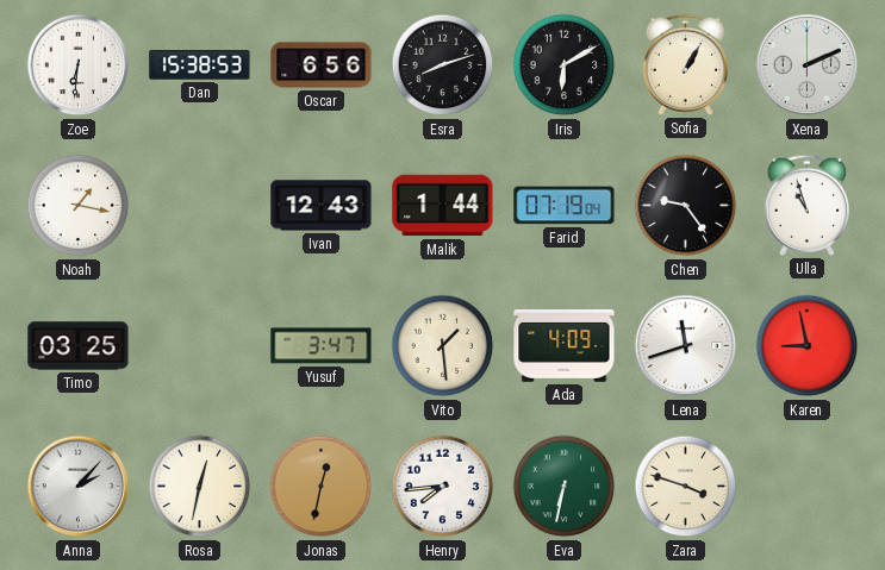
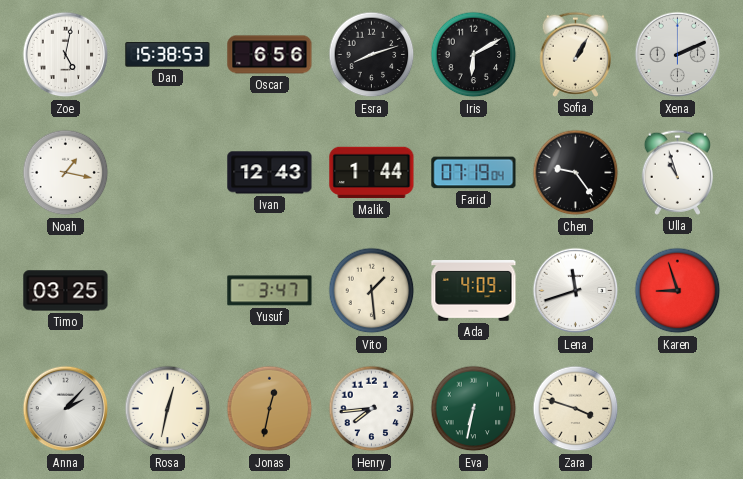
Zoe: 6:31 -> 5:02
Karen: 8:58 -> 8:57
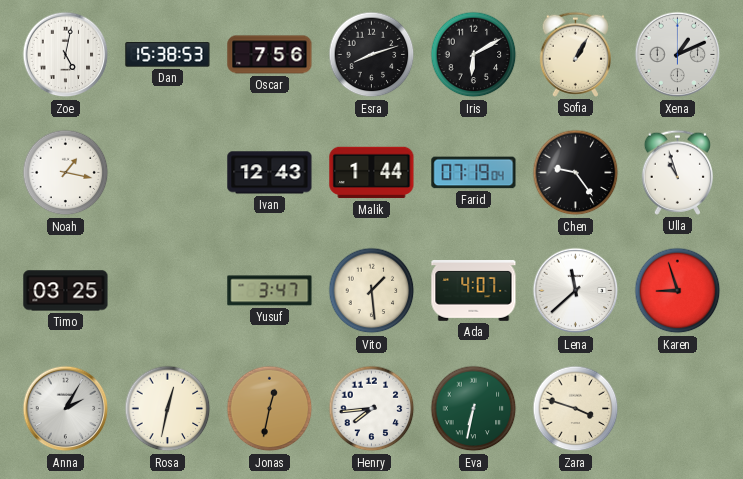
Oscar: 6:56 -> 7:56
Xena: 2:11 -> 1:11
Ada: 4:09 -> 4:07
Lena: 11:42 -> 11:38
Anna: 2:07 -> 2:05
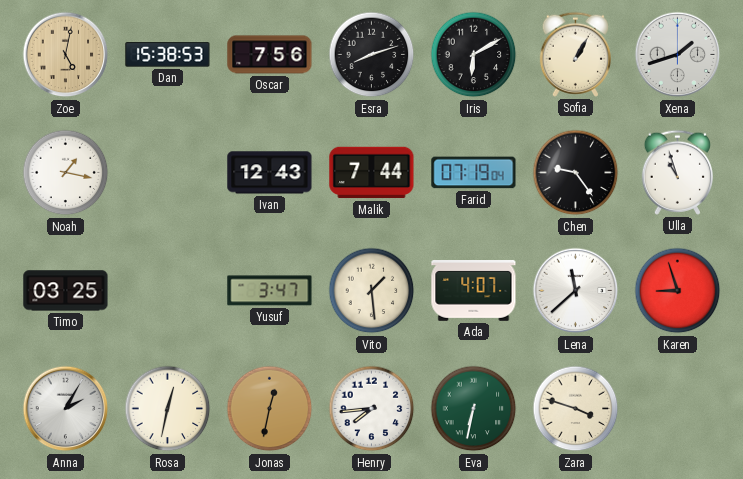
Zoe dial: white -> champagne
Xena: 1:11 -> 1:42
Malik: 1:44 -> 7:44
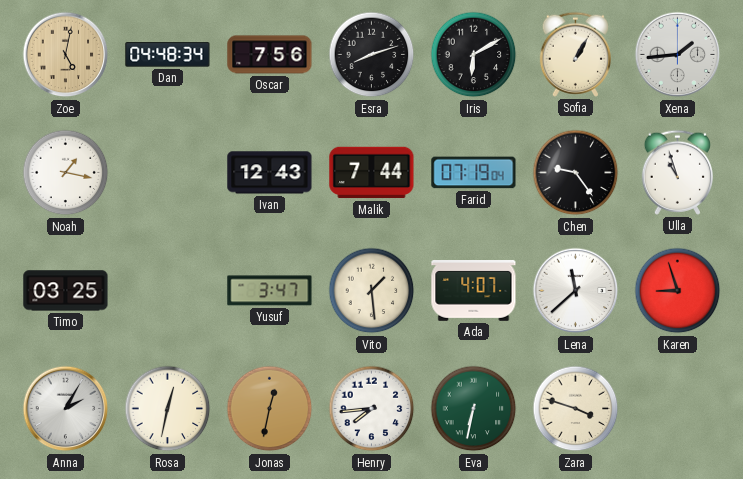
Dan: 15:38 -> 04:48
Xena: 1:42 -> 1:44
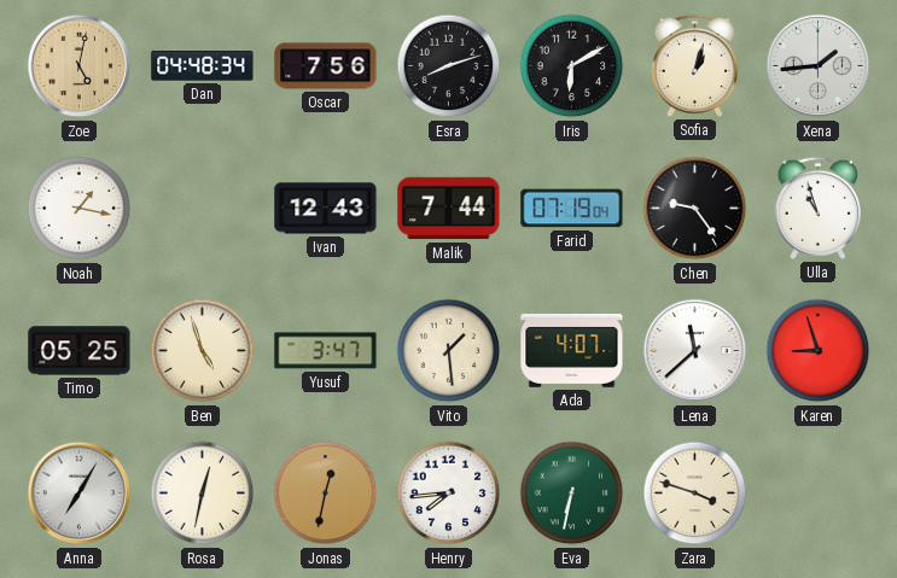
Sofia: 1:05 -> 1:03
Timo: 03:25 -> 05:25
Ben: none -> 4:57
Anna: 2:05 -> 7:05
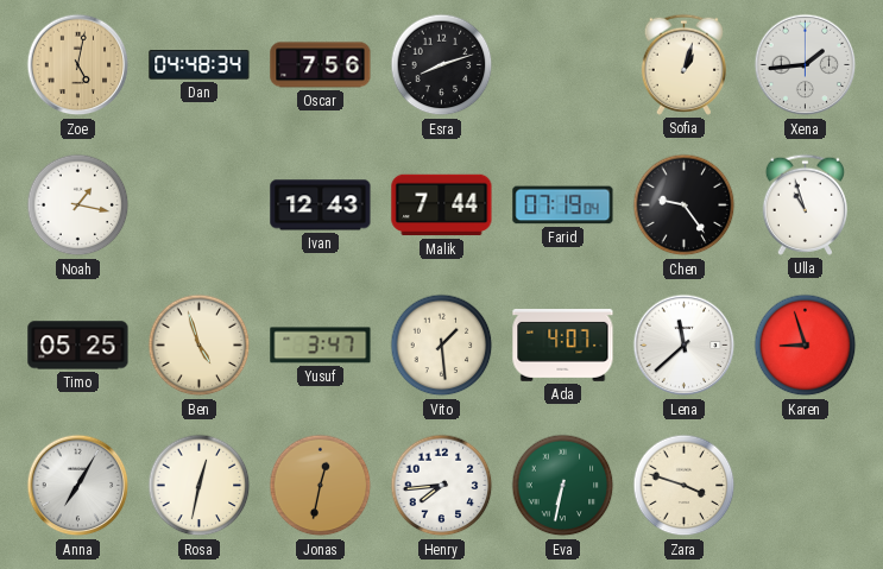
Iris: 6:10 -> none
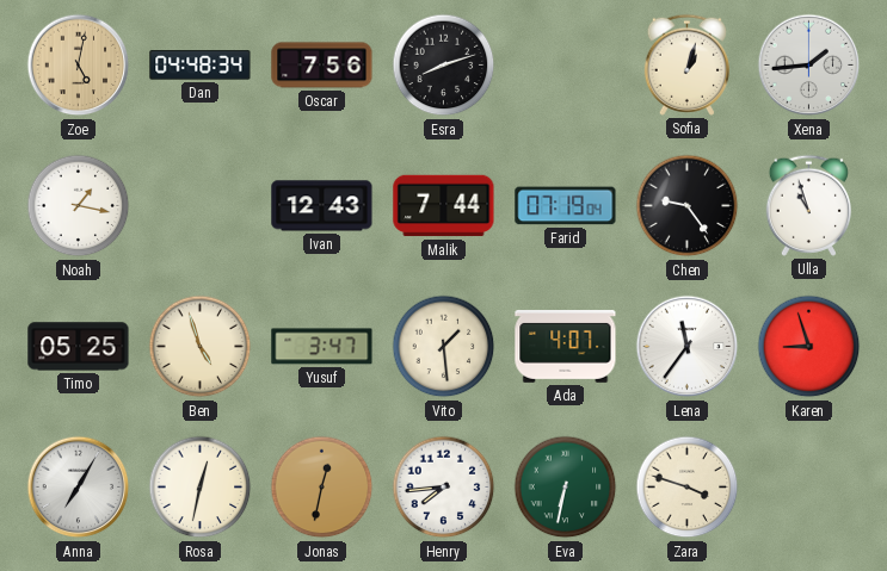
Lena: 11:38 -> 11:36
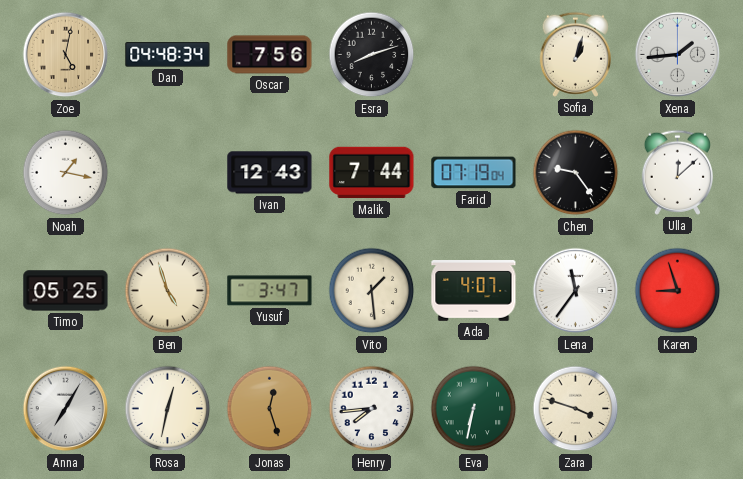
Ulla: 10:57 -> 12:08
Jonas: 12:32 -> 12:27
